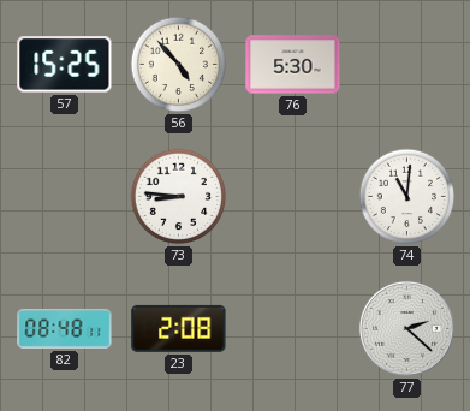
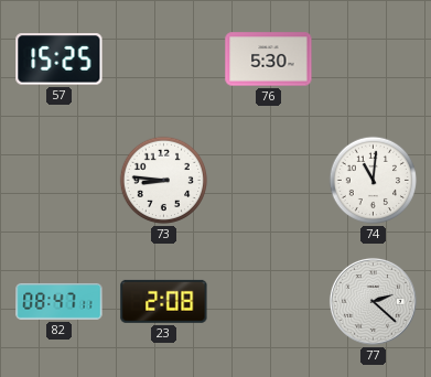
56: 4:53 -> none
82: 08:48 -> 08:47
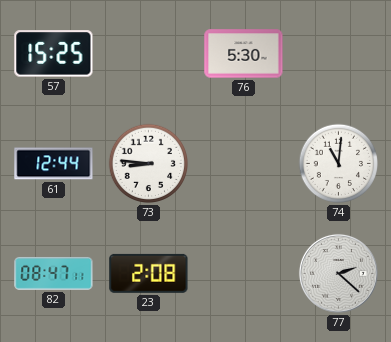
61: none -> 12:44
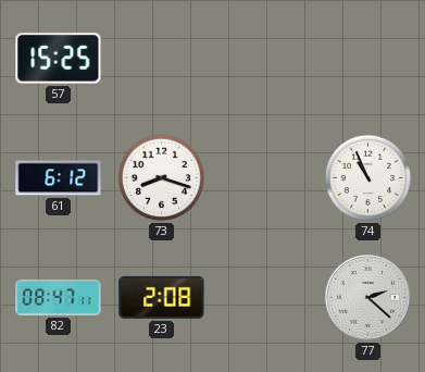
76: 5:30 -> none
61: 12:44 -> 6:12
73: 8:46 -> 8:18
74: 11:01 -> 10:56
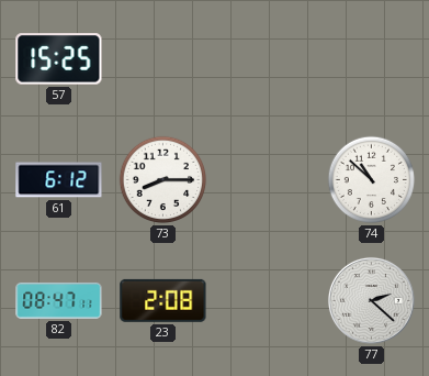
73: 8:18 -> 8:15
74: 10:56 -> 10:52
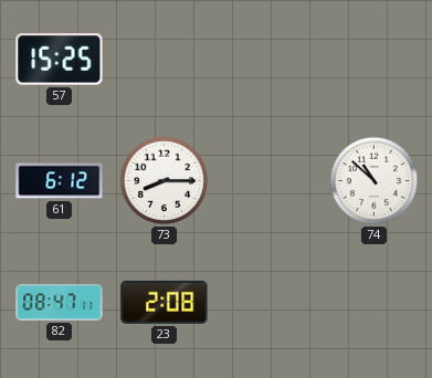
77: 2:22 -> none
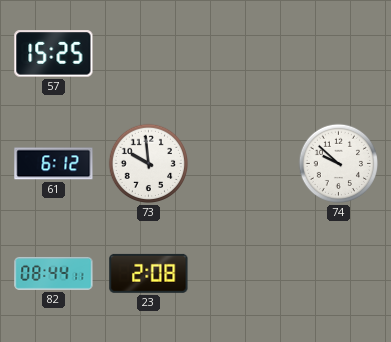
73: 8:15 -> 9:59
74: 10:52 -> 9:52
82: 08:47 -> 08:44
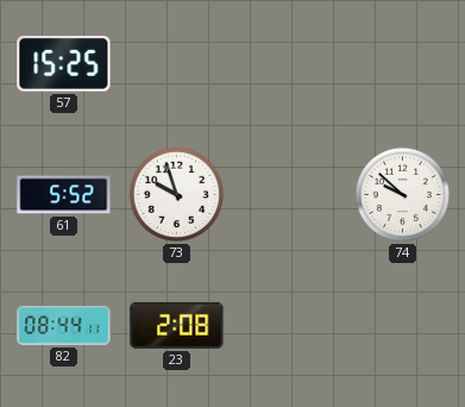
61: 6:12 -> 5:52
73: 9:59 -> 9:57
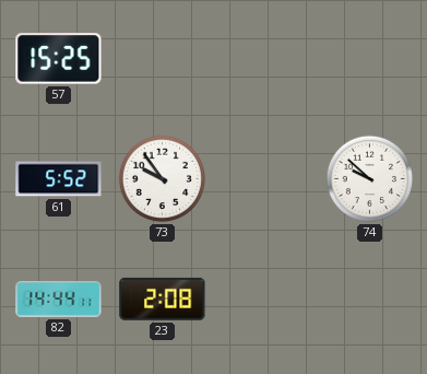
73: 9:57 -> 9:54
82: 08:44 -> 14:44
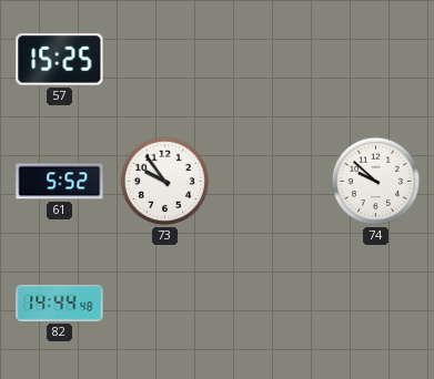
82: 14:44:11 -> 14:44:48
23: 2:08 -> none
